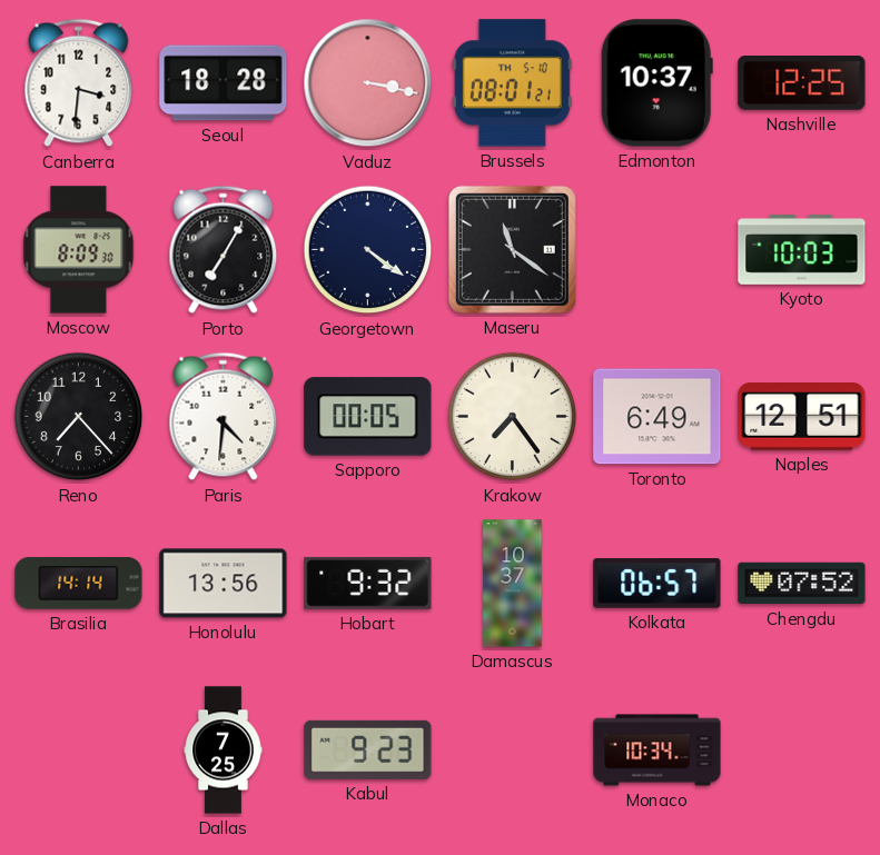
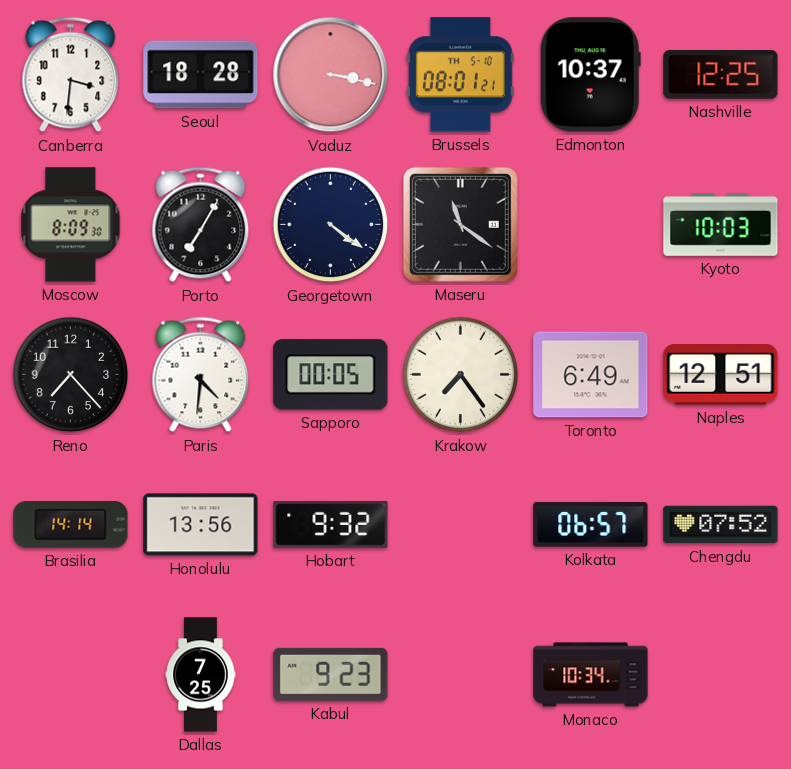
Damascus: 10:37 -> none
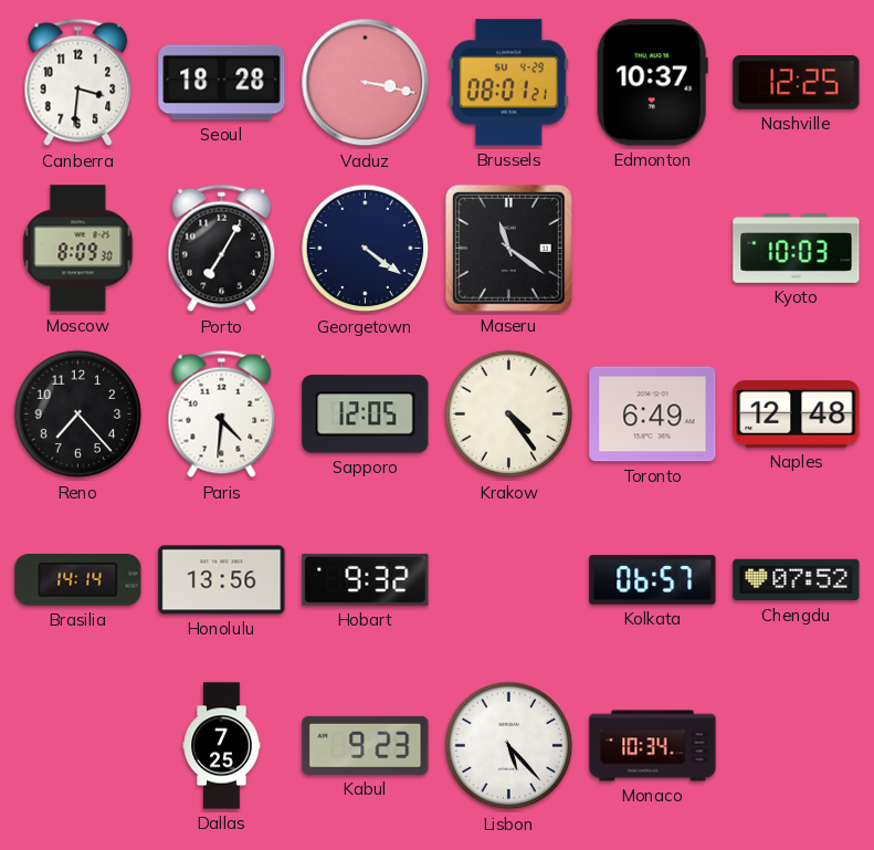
Brussels date: TH 5-10 -> SU 4-29
Sapporo: 00:05 -> 12:05
Krakow: 7:24 -> 4:24
Naples: 12:51 -> 12:48
Lisbon: none -> 5:23
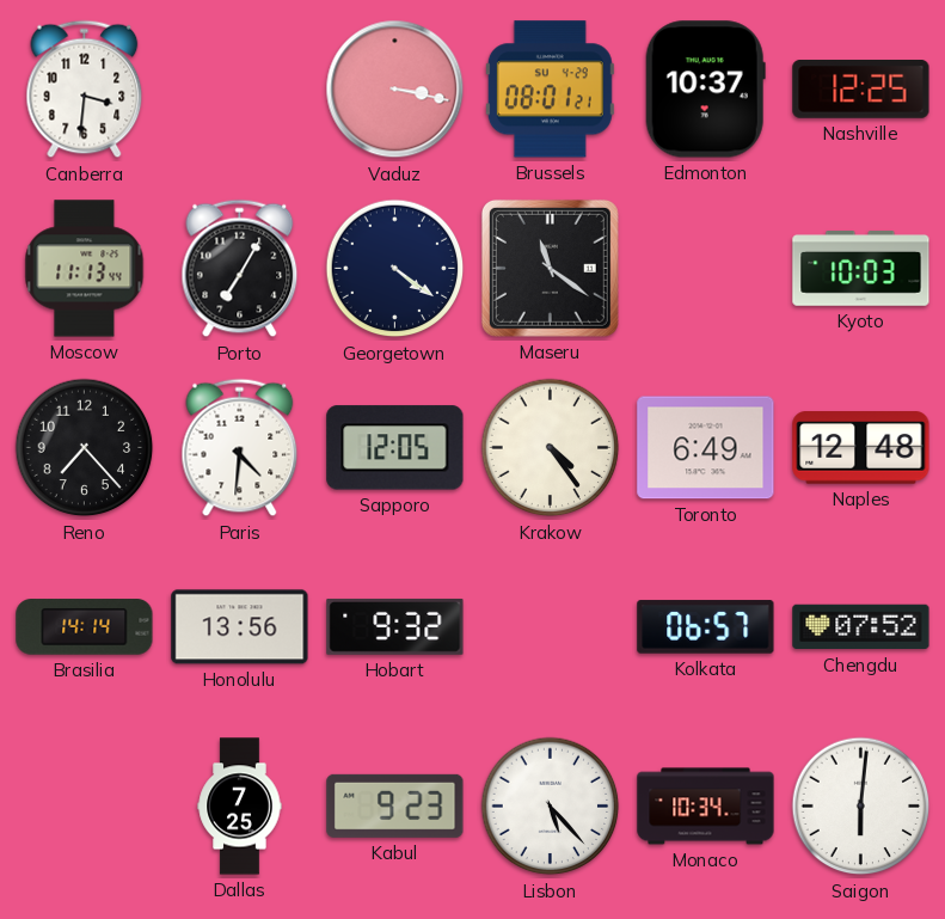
Seoul: 18:28 -> none
Moscow: 8:09 -> 11:13
Saigon: none -> 6:01
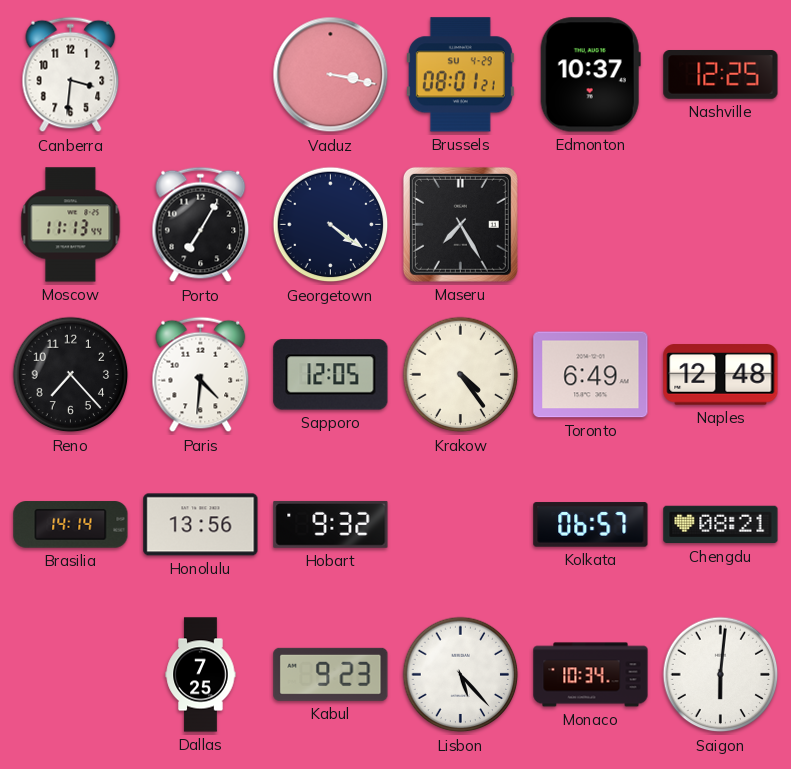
Maseru: 11:21 -> 7:25
Kyoto: 10:03 -> none
Chengdu: 07:52 -> 08:21
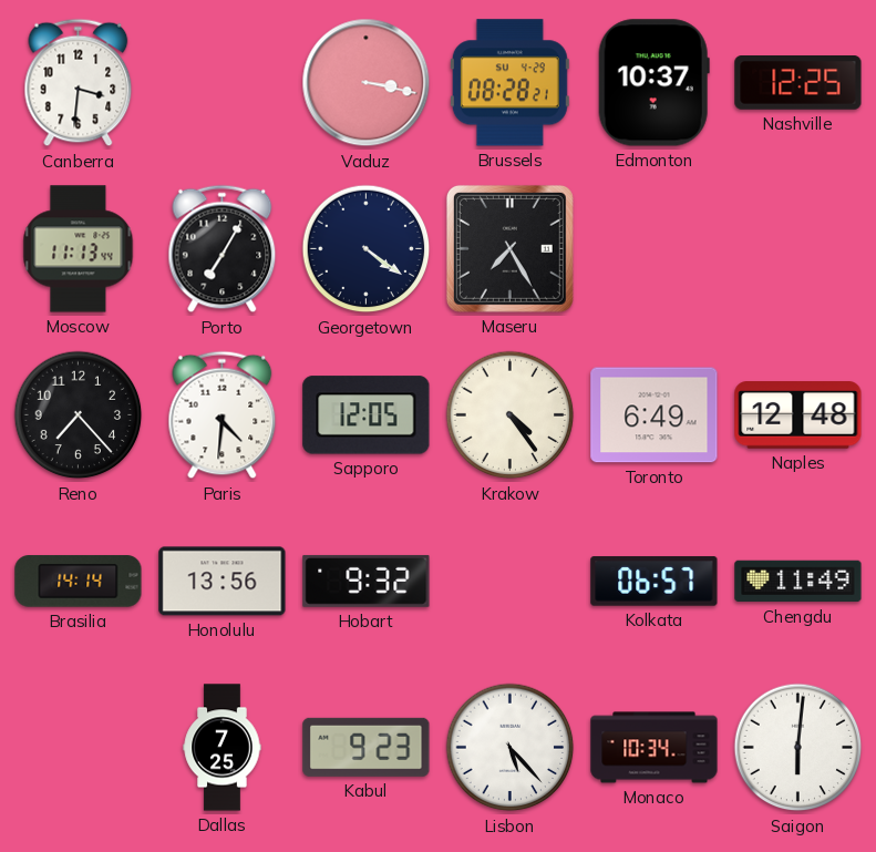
Brussels: 08:01 -> 08:28
Chengdu: 08:21 -> 11:49
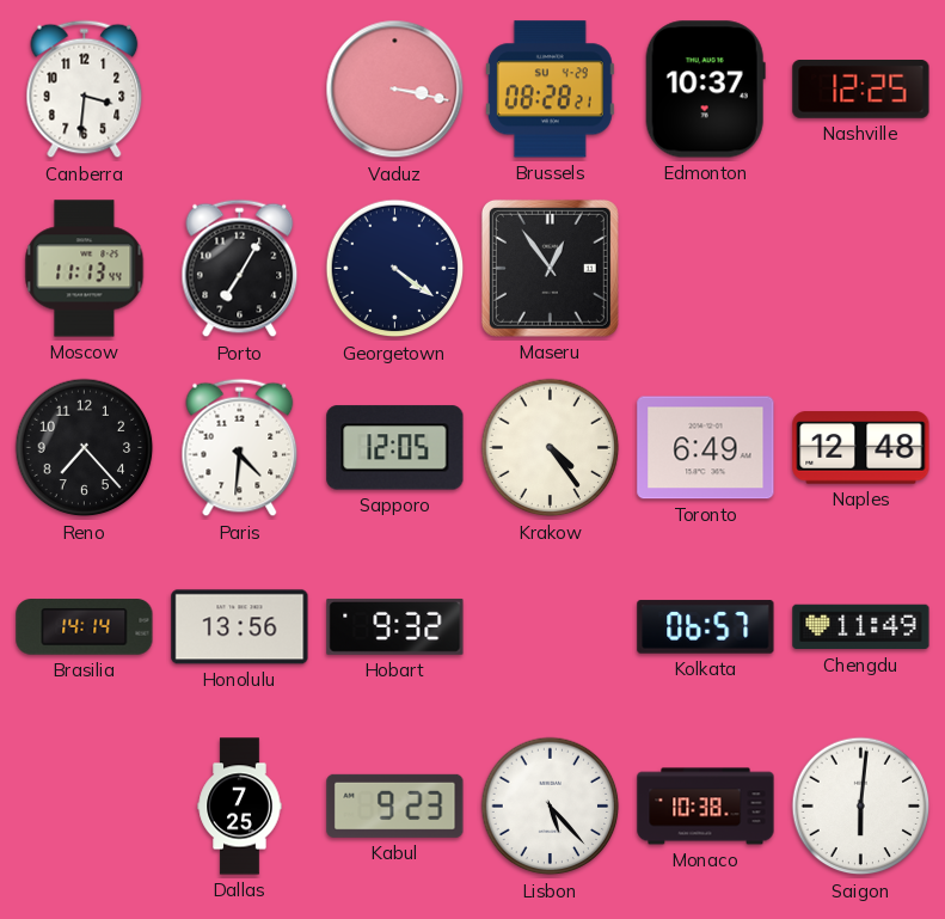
Maseru: 7:25 -> 12:54
Monaco: 10:34 -> 10:38
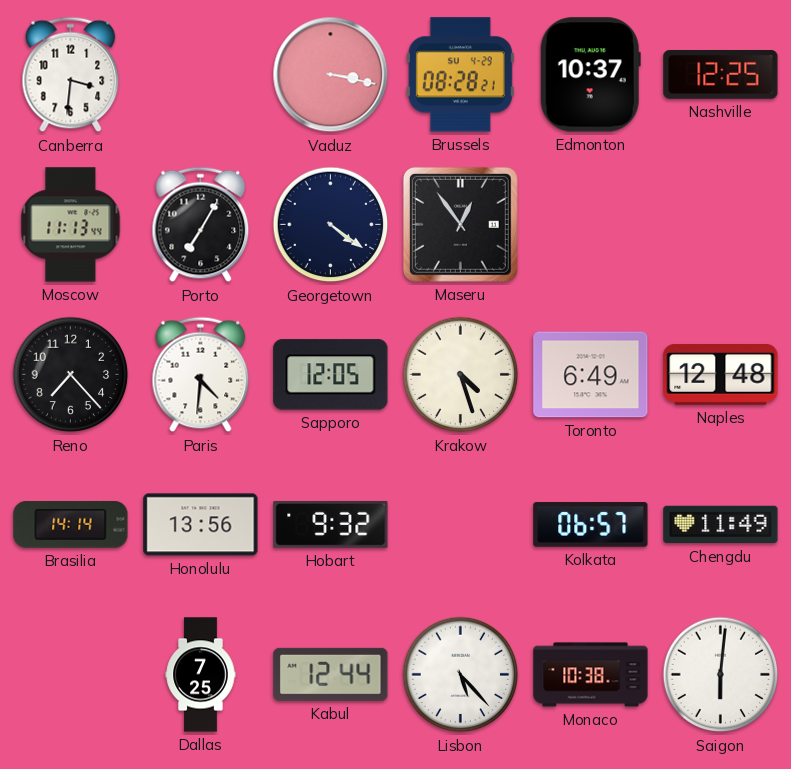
Krakow: 4:24 -> 4:27
Kabul: 9:23 -> 12:44
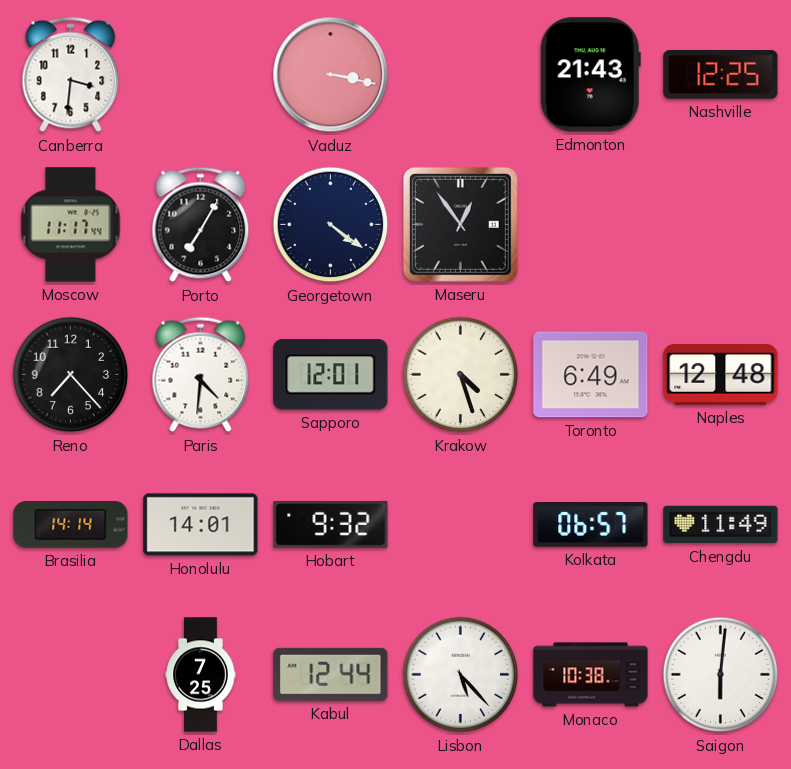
Brussels: 08:28 -> none
Edmonton: 10:37 -> 21:43
Moscow: 11:13 -> 11:17
Sapporo: 12:05 -> 12:01
Honolulu: 13:56 -> 14:01
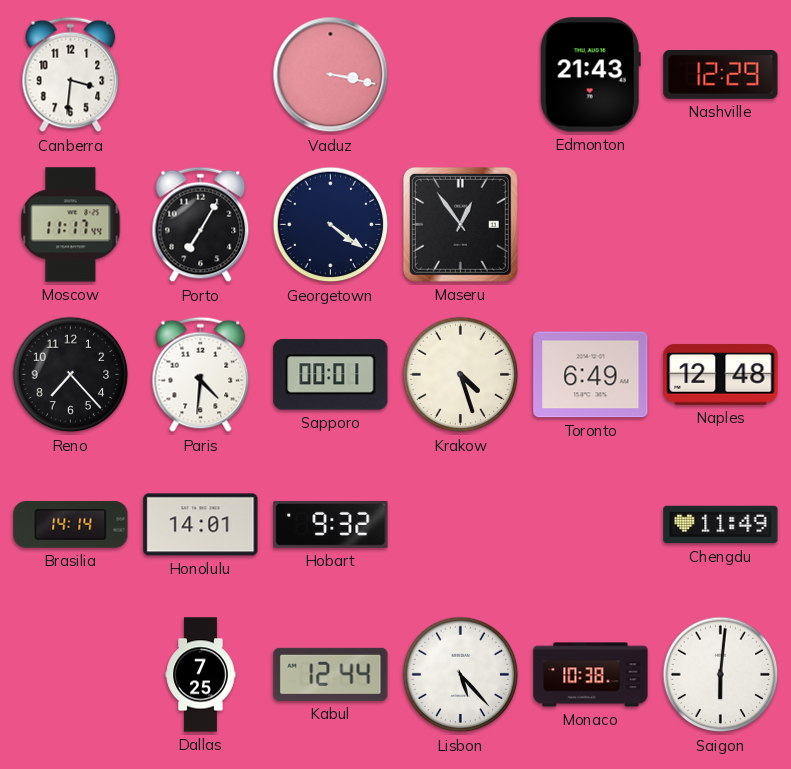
Nashville: 12:25 -> 12:29
Sapporo: 12:01 -> 00:01
Kolkata: 06:57 -> none
